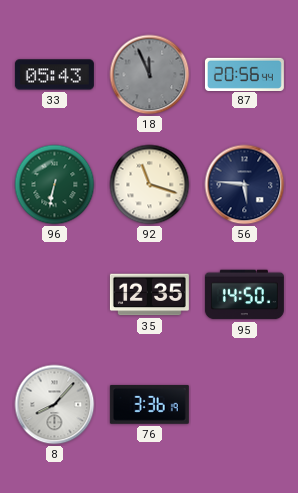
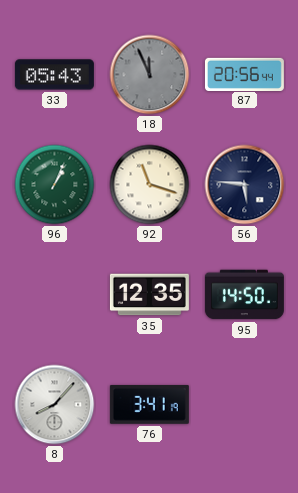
96: 6:32 -> 1:04
76: 3:36 -> 3:41
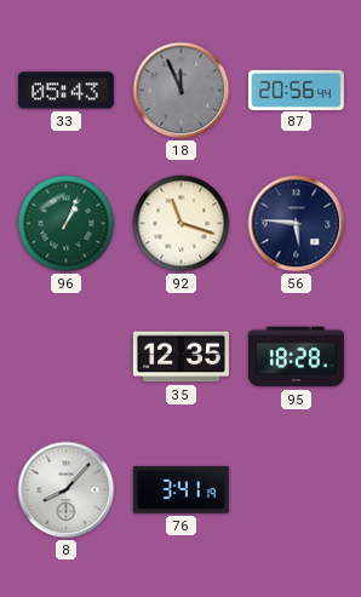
95: 14:50 -> 18:28
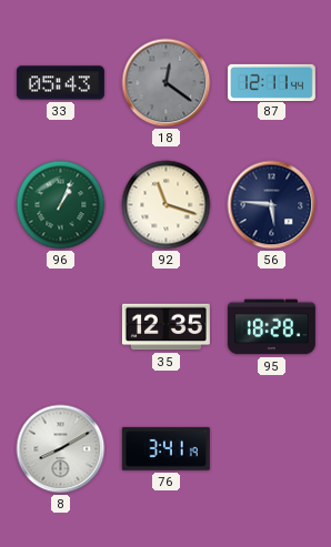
18: 11:56 -> 12:21
87: 20:56 -> 12:11
8: 8:07 -> 8:10
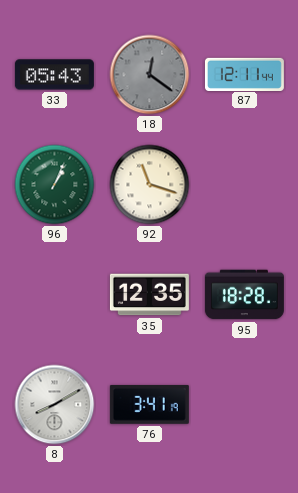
56: 5:46 -> none
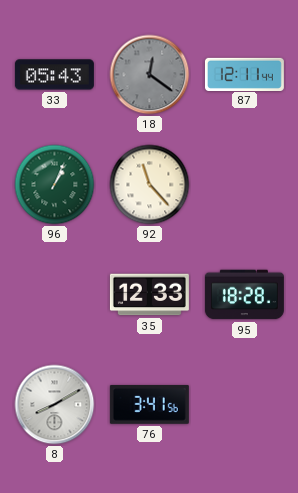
92: 11:18 -> 11:23
35: 12:35 -> 12:33
76: 3:41:19 -> 3:41:56
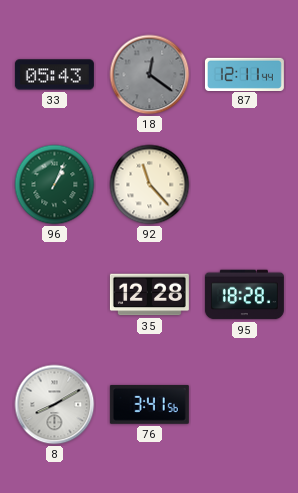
35: 12:33 -> 12:28
